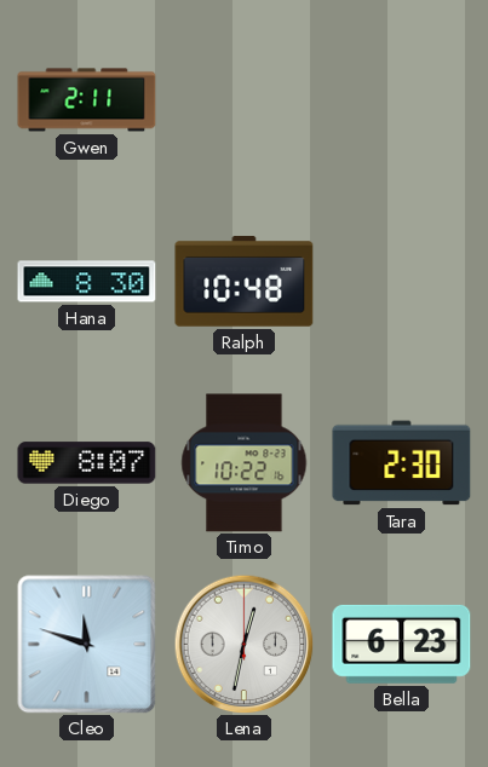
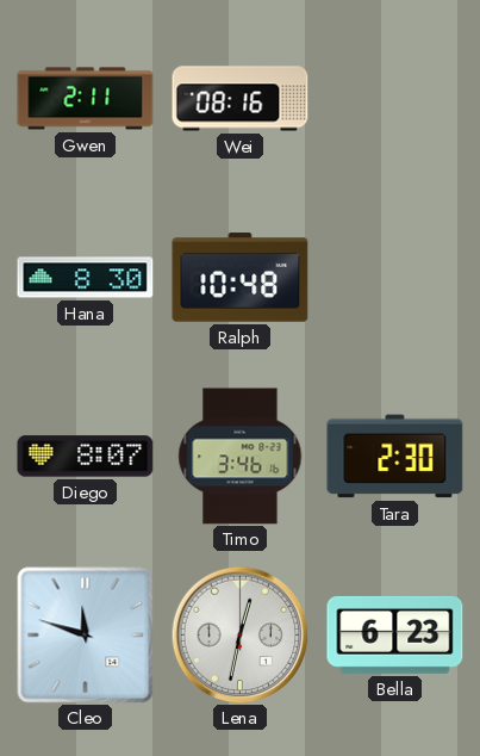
Wei: none -> 08:16
Timo: 10:22 -> 3:46
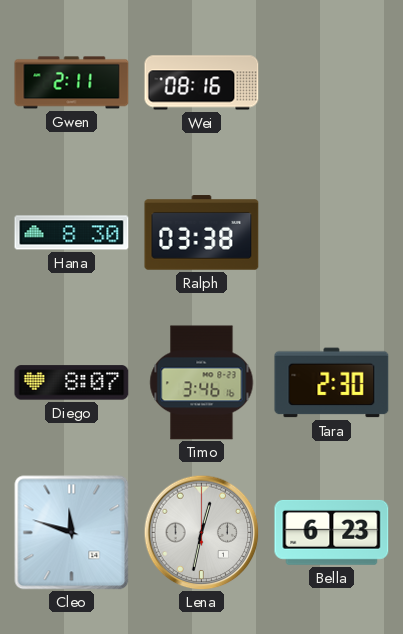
Ralph: 10:48 -> 03:38
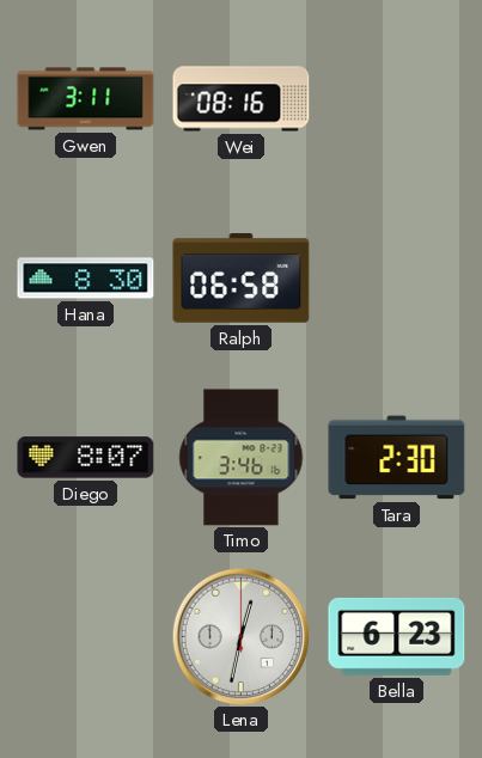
Gwen: 2:11 -> 3:11
Ralph: 03:38 -> 06:58
Cleo: 11:48 -> none
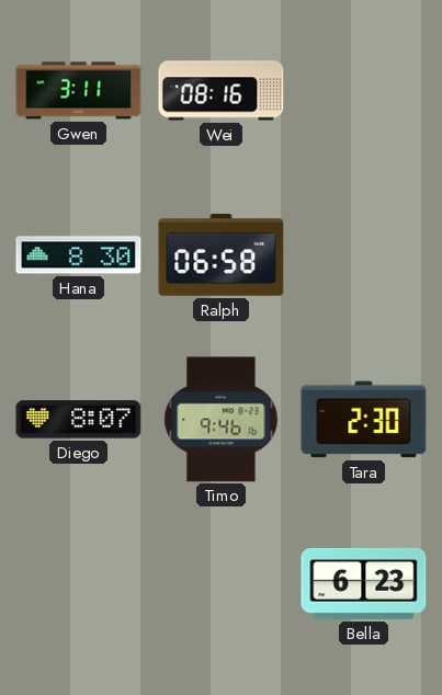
Timo: 3:46 -> 9:46
Lena: 12:32 -> none
